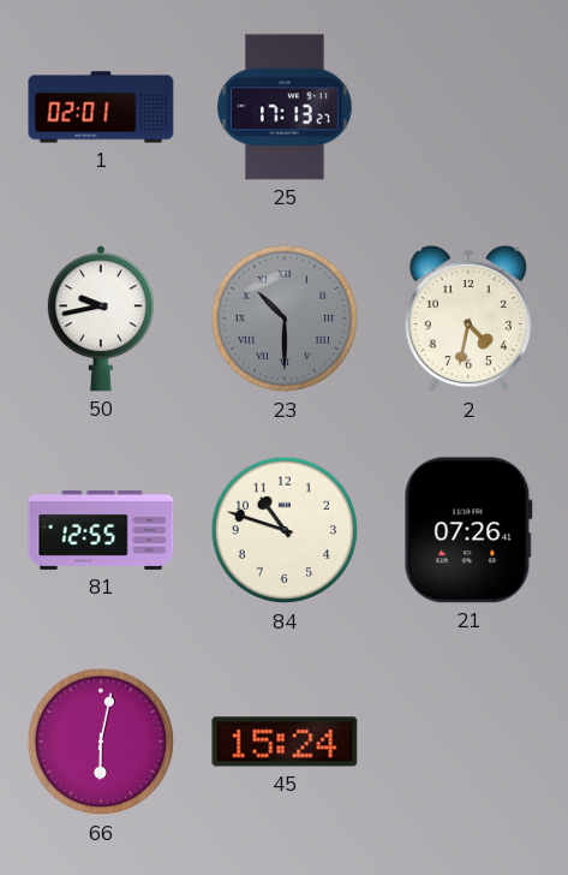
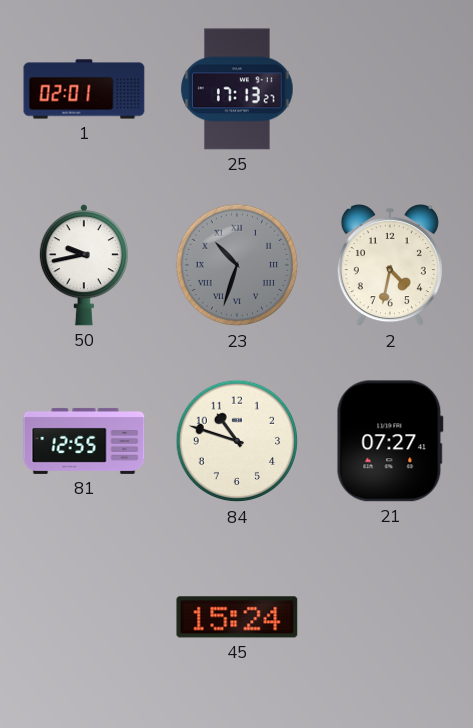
23: 10:30 -> 10:33
21: 07:26 -> 07:27
66: 6:02 -> none
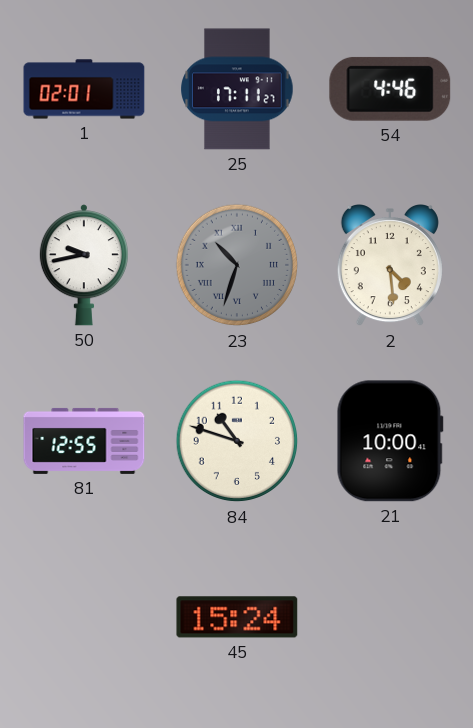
25: 17:13 -> 17:11
54: none -> 4:46
2: 4:32 -> 4:29
21: 07:27 -> 10:00
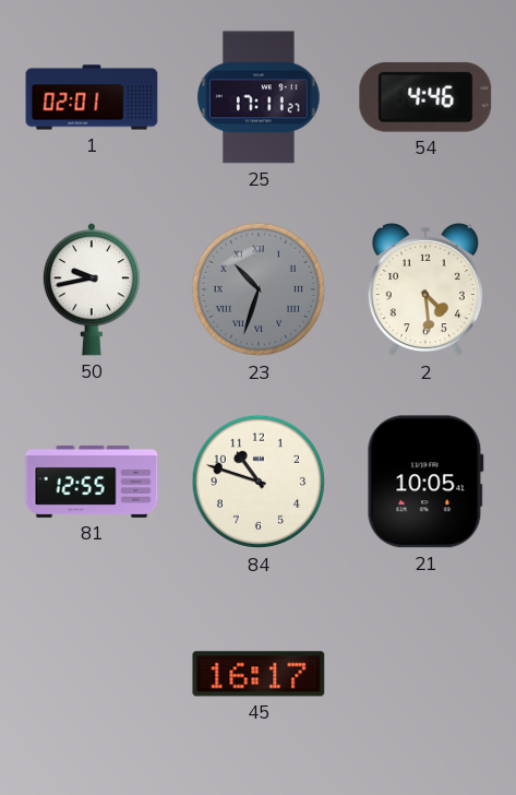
21: 10:00 -> 10:05
45: 15:24 -> 16:17
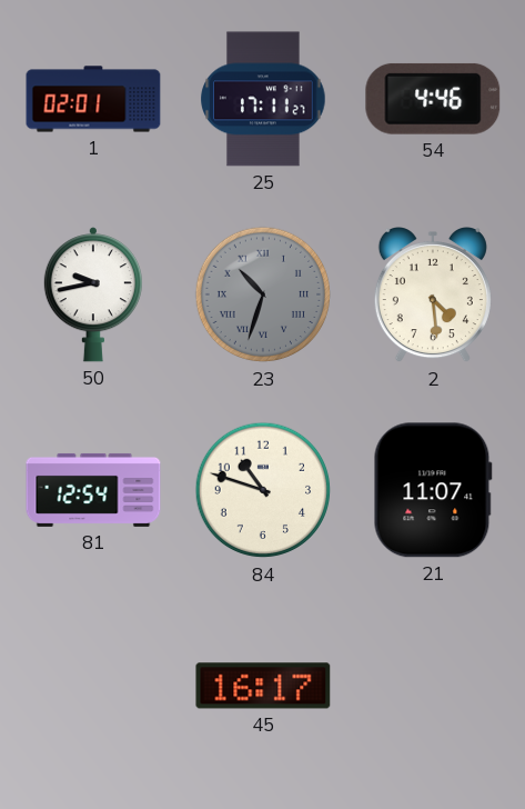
81: 12:55 -> 12:54
21: 10:05 -> 11:07
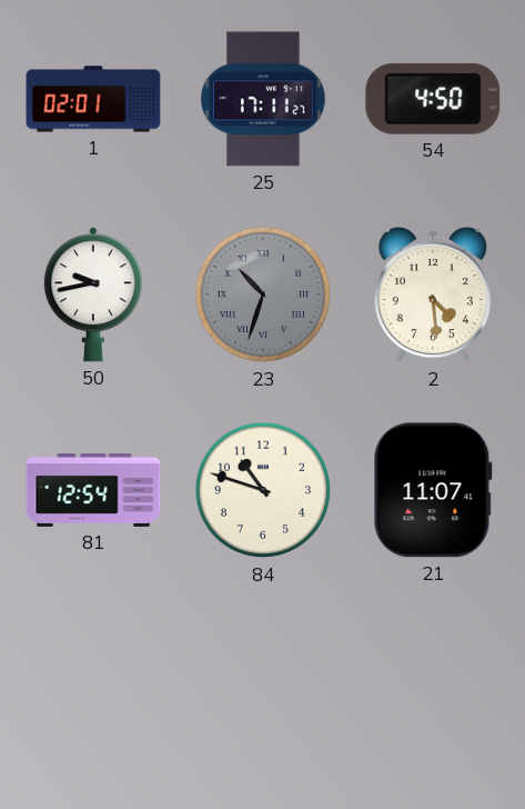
54: 4:46 -> 4:50
45: 16:17 -> none
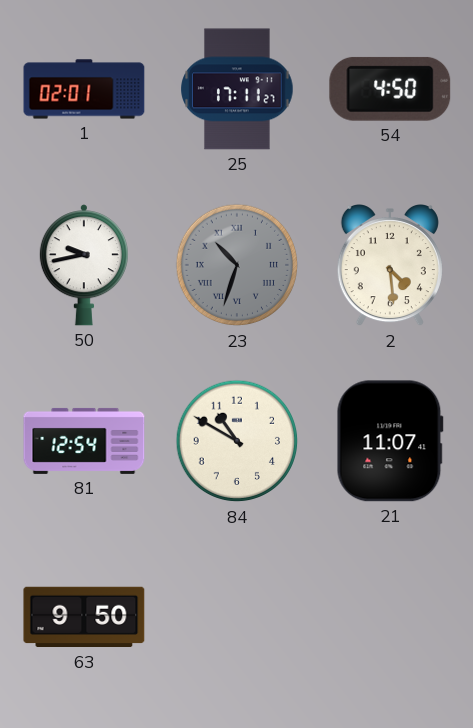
84: 10:48 -> 10:50
63: none -> 9:50
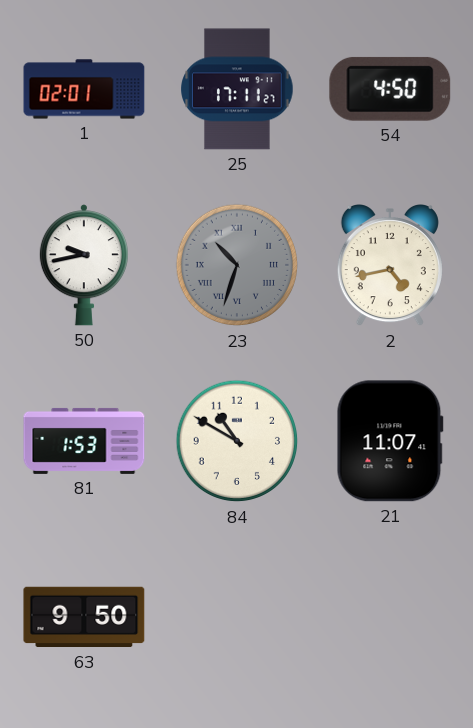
2: 4:29 -> 4:43
81: 12:54 -> 1:53
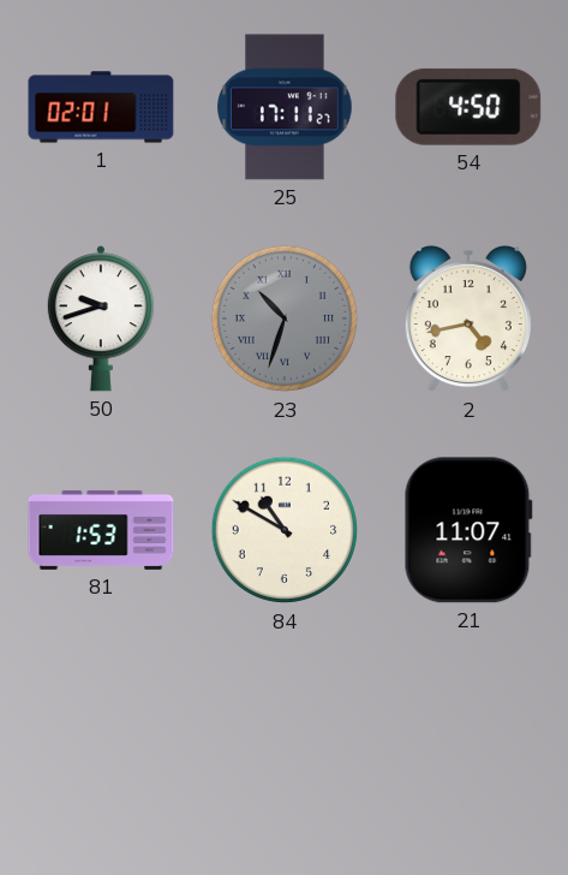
50: 9:43 -> 9:42
63: 9:50 -> none
